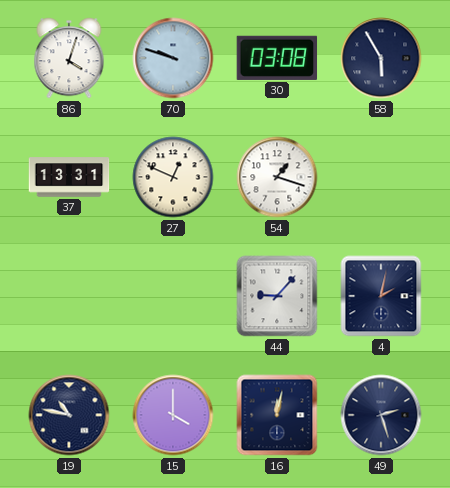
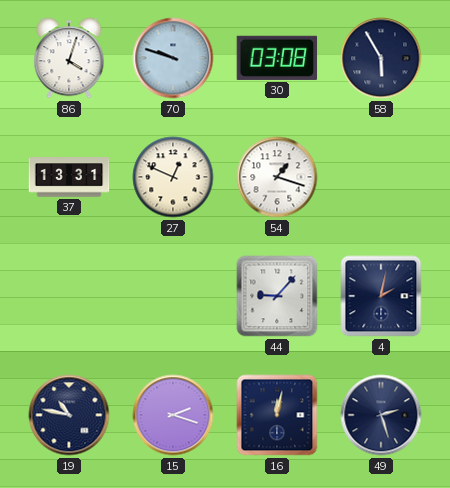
15: 4:00 -> 2:18
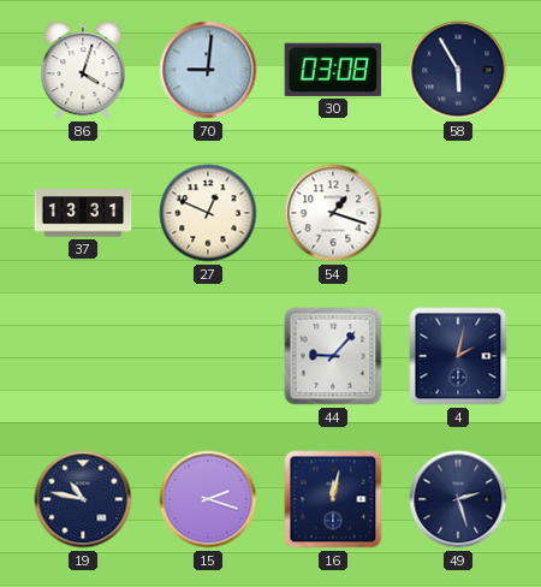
70: 9:48 -> 9:01
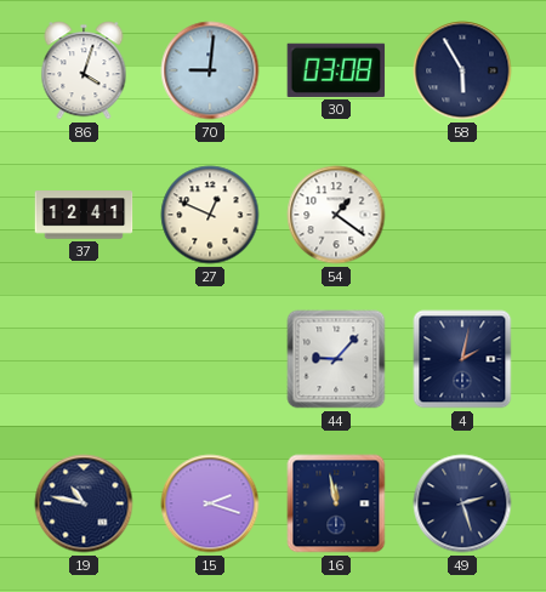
37: 13:31 -> 12:41
54: 1:18 -> 1:21
16: 12:02 -> 11:58
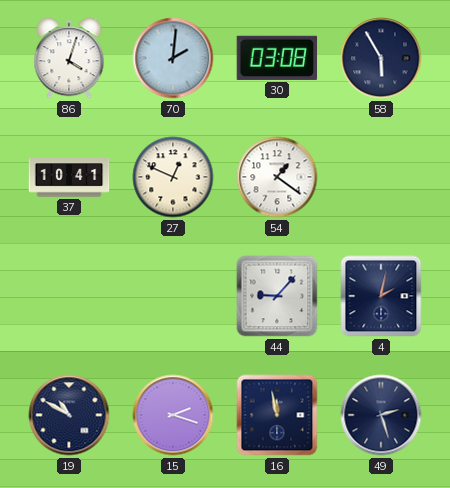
70: 9:01 -> 2:01
37: 12:41 -> 10:41
19: 10:47 -> 10:50
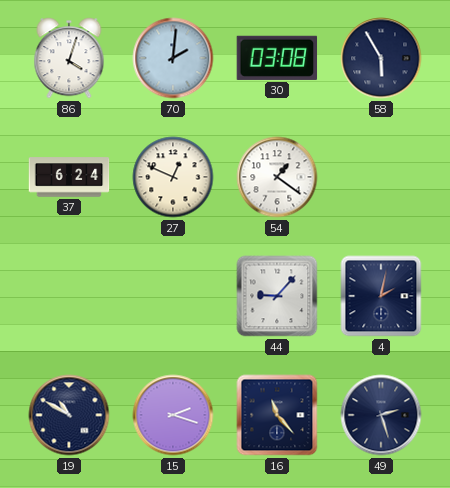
37: 10:41 -> 6:24
16: 11:58 -> 11:23
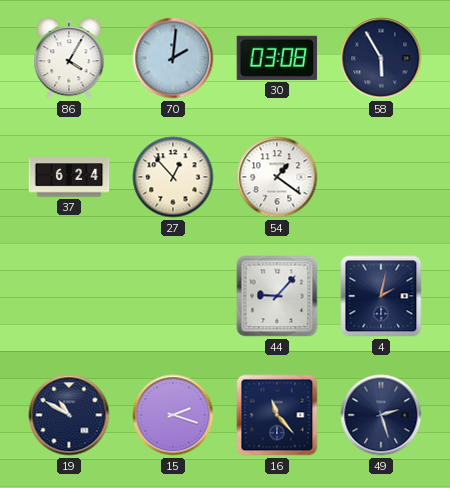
86: 4:03 -> 4:05
27: 12:49 -> 12:53
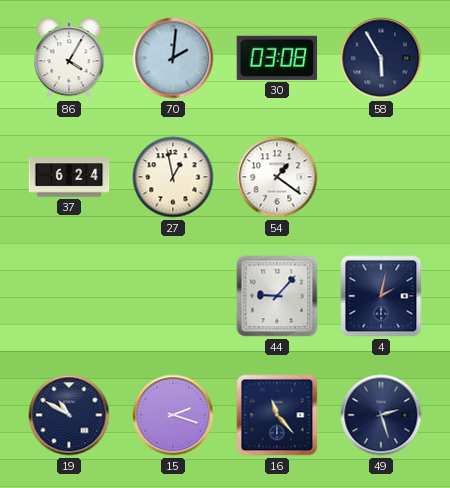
27: 12:53 -> 12:58
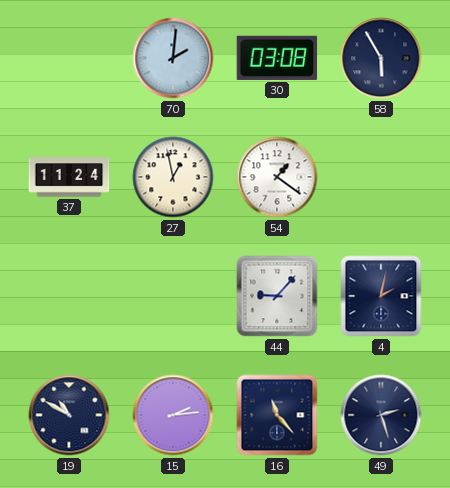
86: 4:05 -> none
37: 6:24 -> 11:24
15: 2:18 -> 2:14
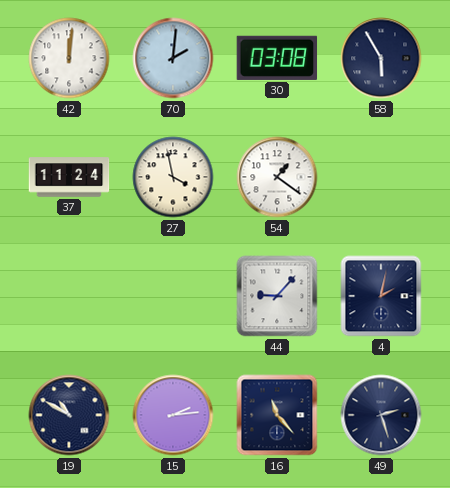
42: none -> 12:01
27: 12:58 -> 3:58
